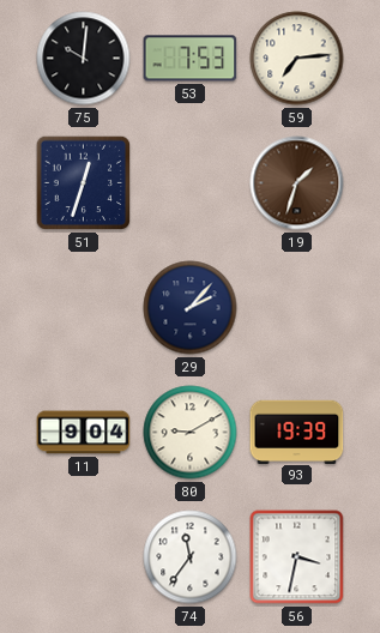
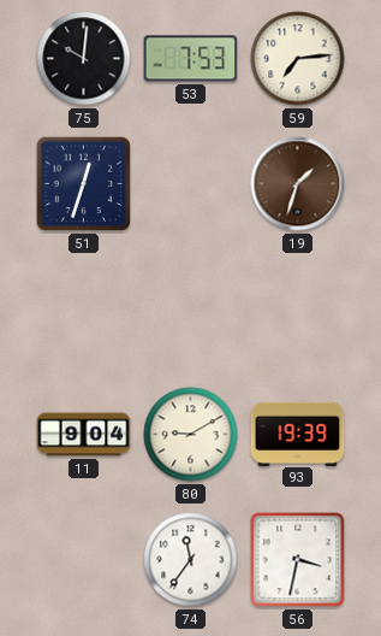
29: 2:07 -> none
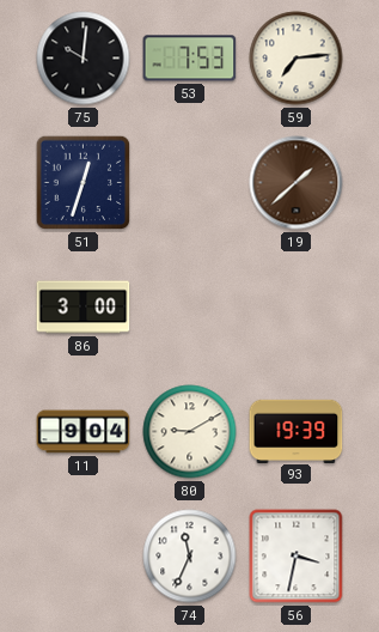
19: 1:33 -> 1:38
86: none -> 3:00
74: 11:36 -> 11:34
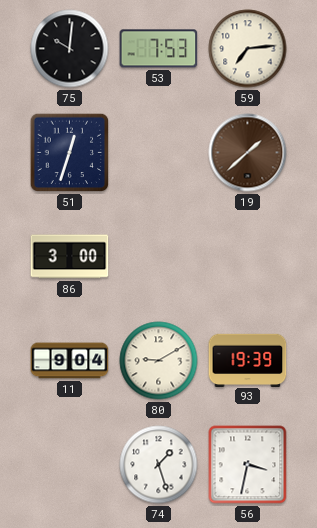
74: 11:34 -> 1:27
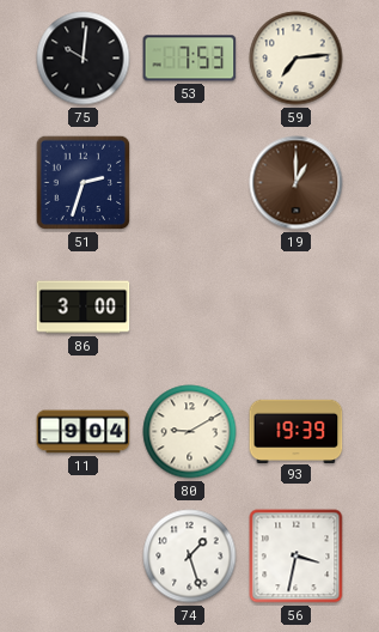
51: 12:33 -> 2:33
19: 1:38 -> 1:00
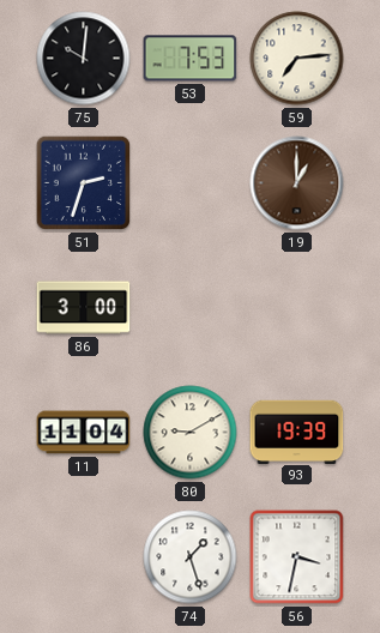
11: 9:04 -> 11:04
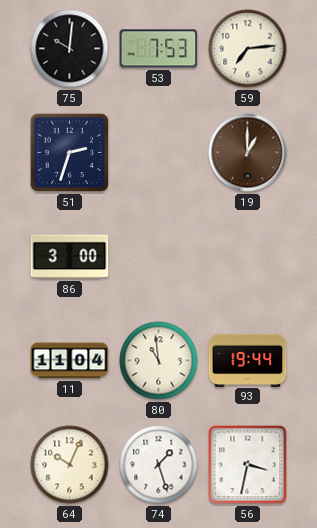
80: 9:10 -> 10:59
93: 19:39 -> 19:44
64: none -> 10:04
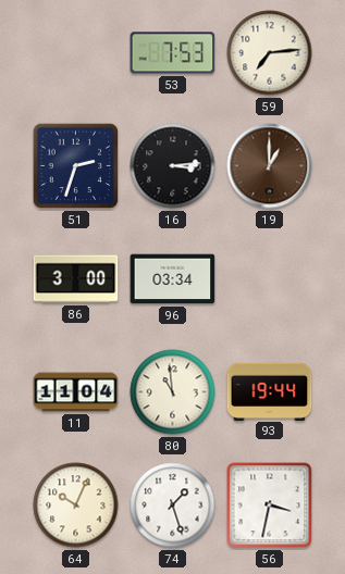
75: 10:01 -> none
16: none -> 3:14
96: none -> 03:34
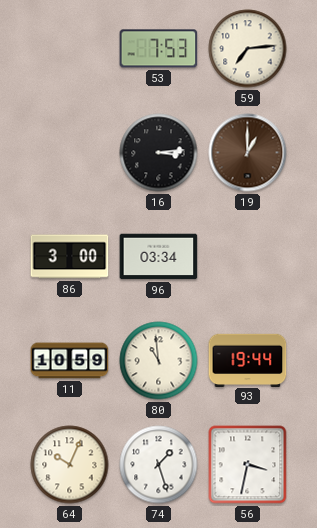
51: 2:33 -> none
11: 11:04 -> 10:59
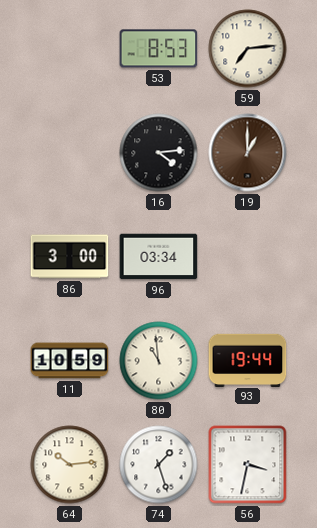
53: 7:53 -> 8:53
16: 3:14 -> 4:14
64: 10:04 -> 10:14
